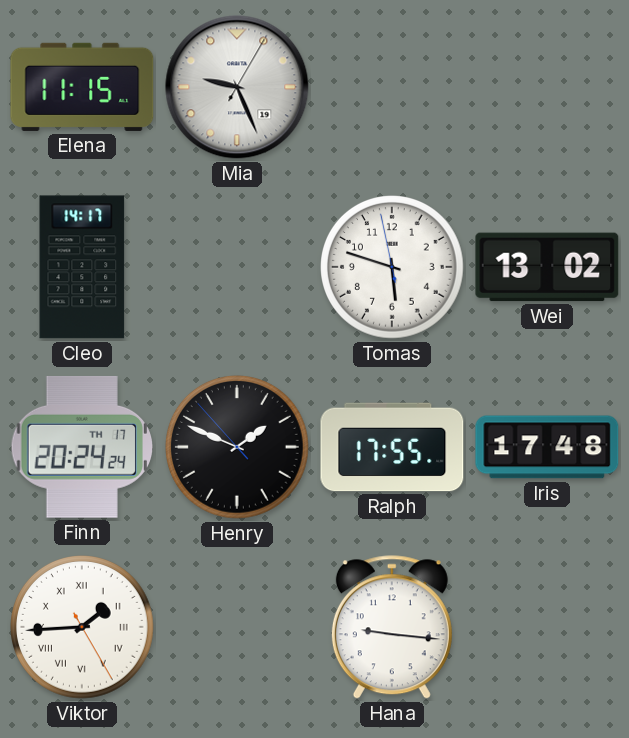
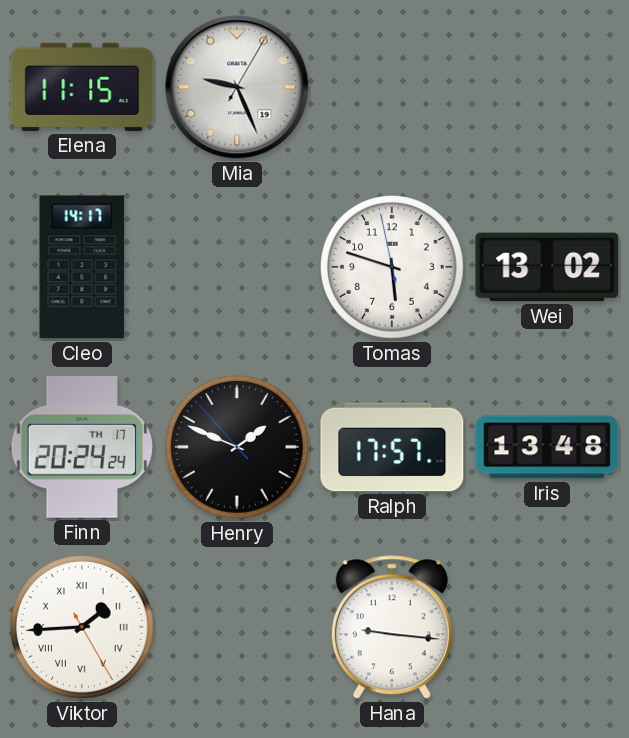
Ralph: 17:55 -> 17:57
Iris: 17:48 -> 13:48
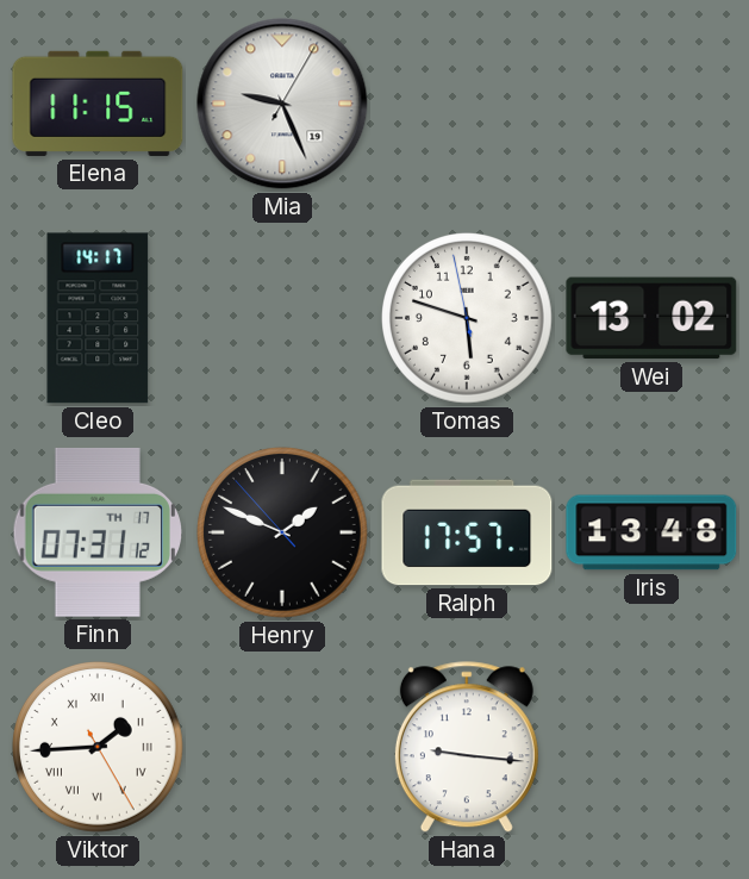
Finn: 20:24 -> 07:31
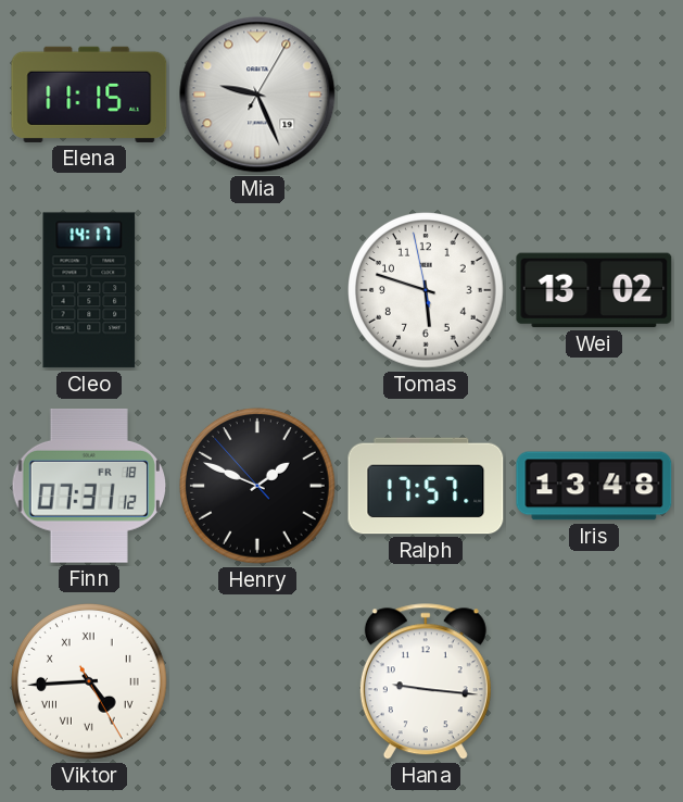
Finn date: TH 17 -> FR 18
Viktor: 1:44 -> 4:44
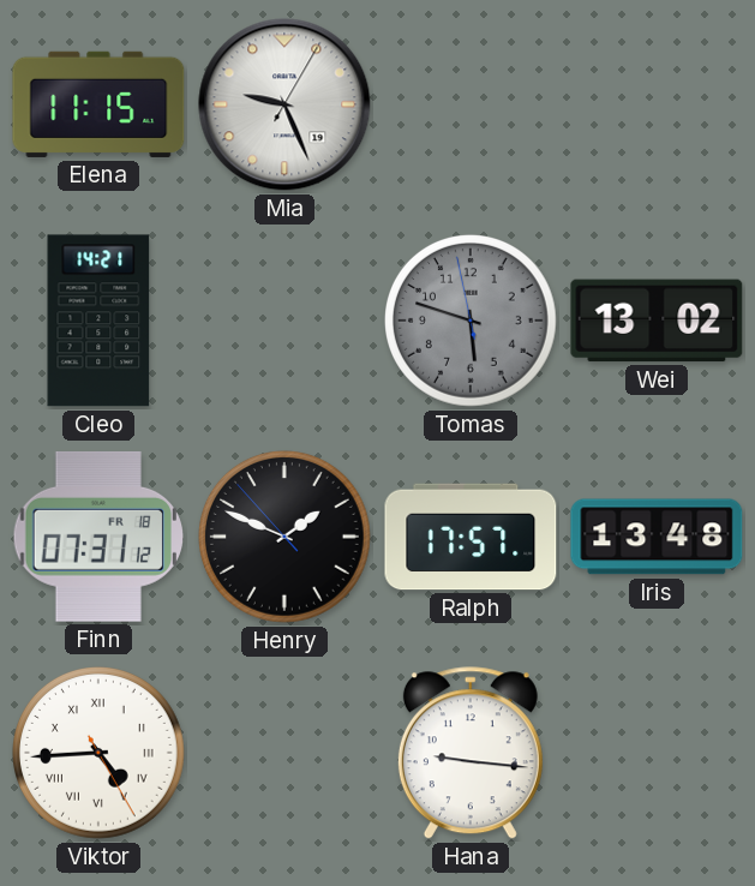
Cleo: 14:17 -> 14:21
Tomas dial: white -> grey
